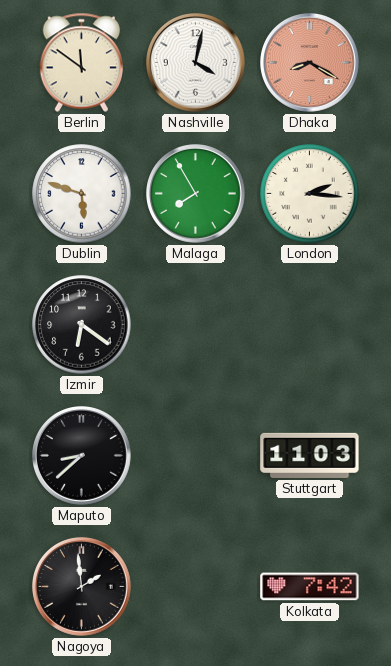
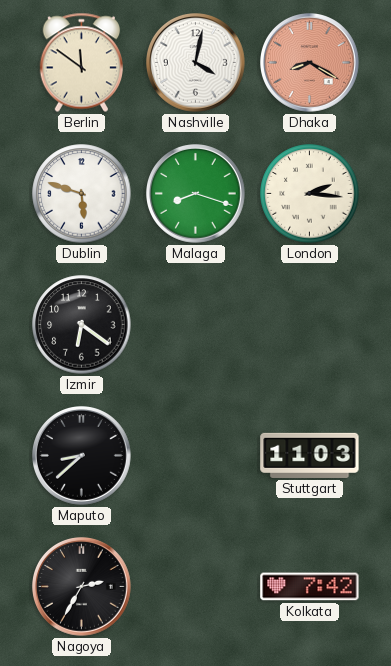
Malaga: 7:55 -> 8:18
Nagoya: 1:59 -> 2:35
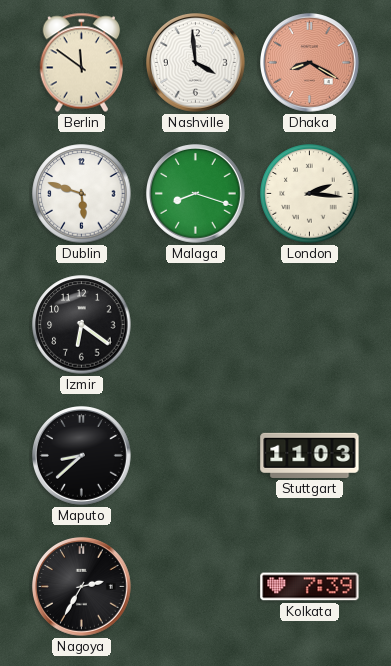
Nashville: 4:02 -> 3:59
Kolkata: 7:42 -> 7:39
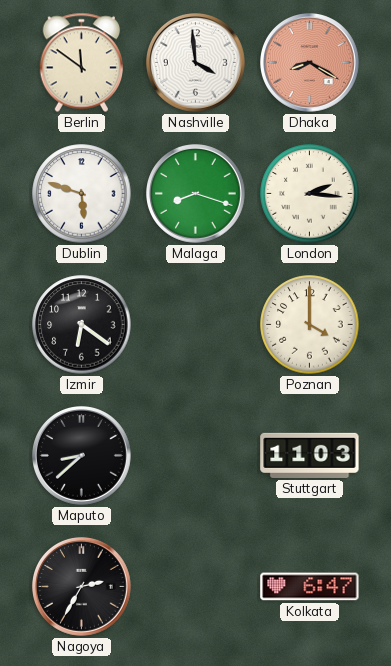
Poznan: none -> 4:00
Kolkata: 7:39 -> 6:47
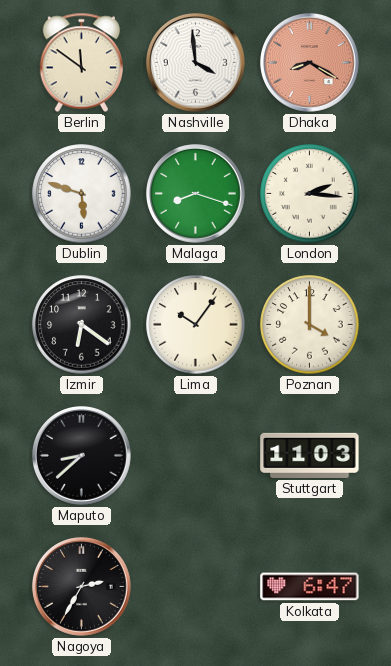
Lima: none -> 10:06
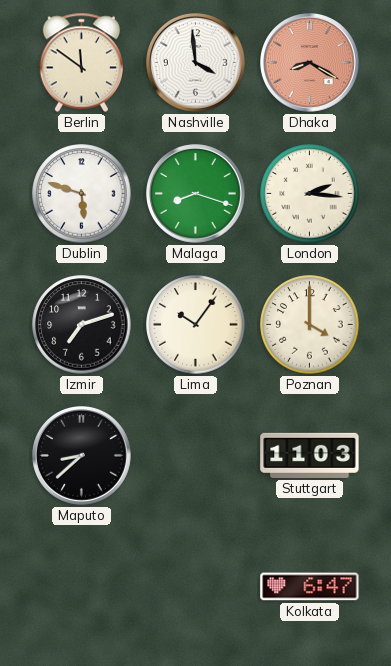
Izmir: 6:21 -> 7:12
Nagoya: 2:35 -> none
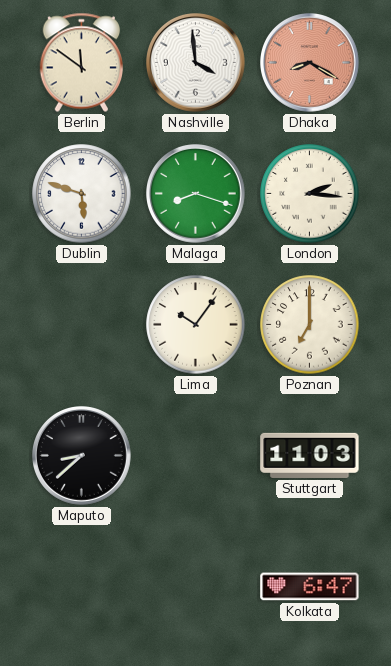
Izmir: 7:12 -> none
Poznan: 4:00 -> 7:00
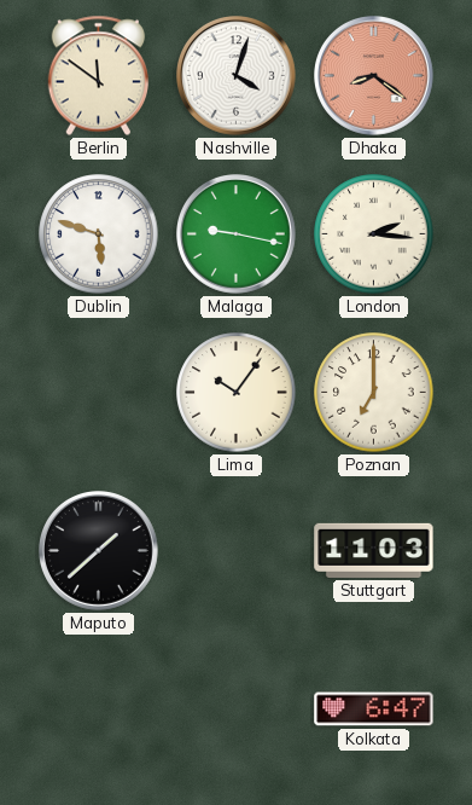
Nashville: 3:59 -> 4:03
Dhaka: 8:20 -> 8:21
Malaga: 8:18 -> 9:17
Maputo: 8:38 -> 1:38
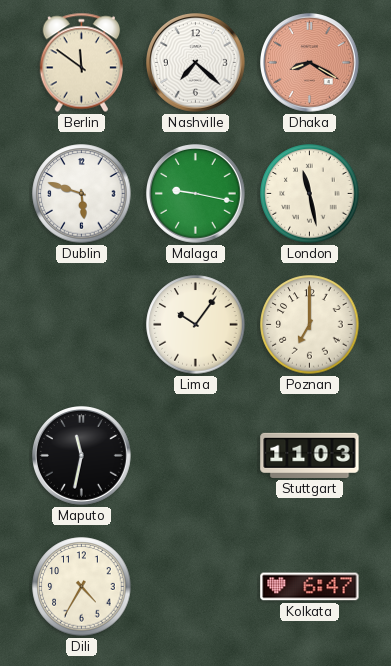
Nashville: 4:03 -> 7:22
Dhaka: 8:21 -> 8:20
London: 2:16 -> 11:28
Maputo: 1:38 -> 11:32
Dili: none -> 4:35
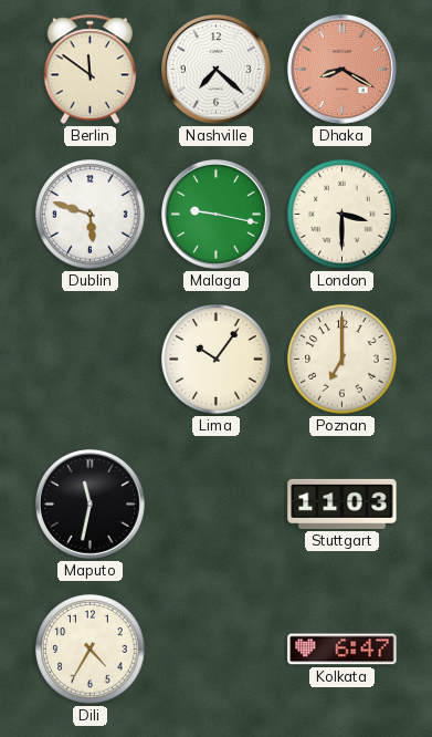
London: 11:28 -> 3:30
